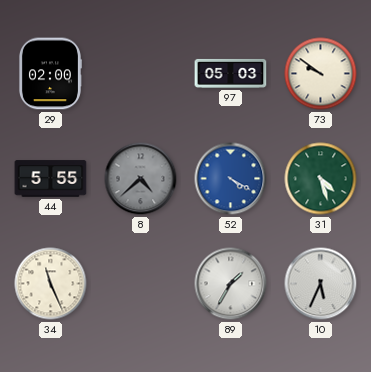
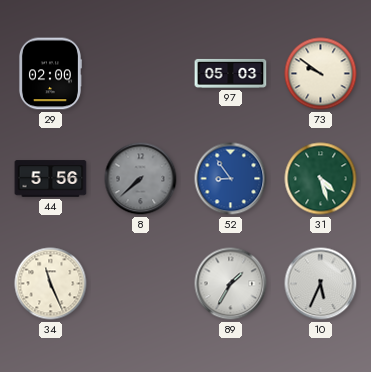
44: 5:55 -> 5:56
8: 4:38 -> 7:38
52: 4:20 -> 8:54
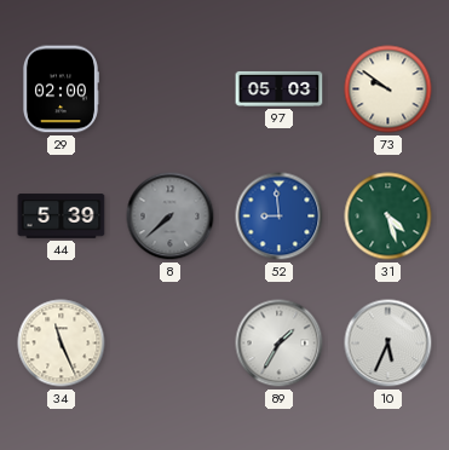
44: 5:56 -> 5:39
52: 8:54 -> 8:59
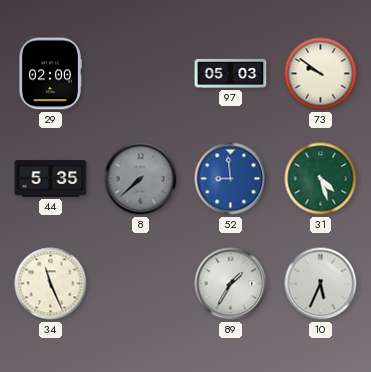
44: 5:39 -> 5:35
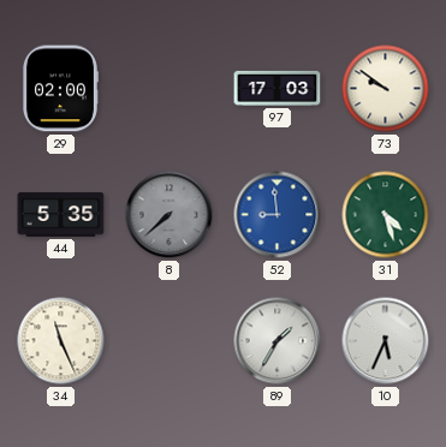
97: 05:03 -> 17:03
